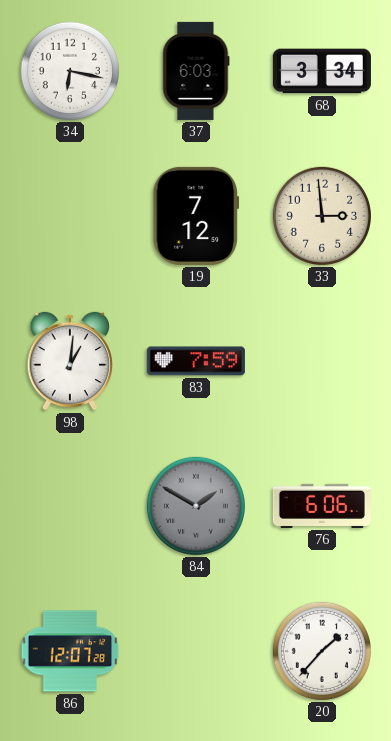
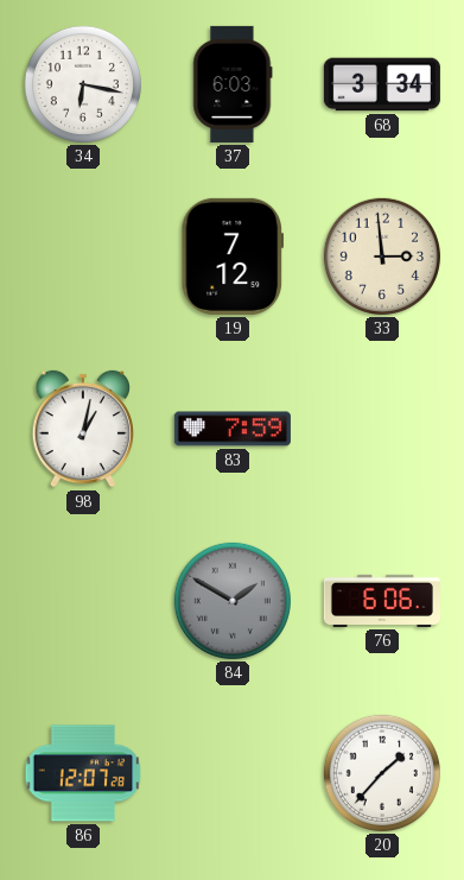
98: 1:01 -> 1:02
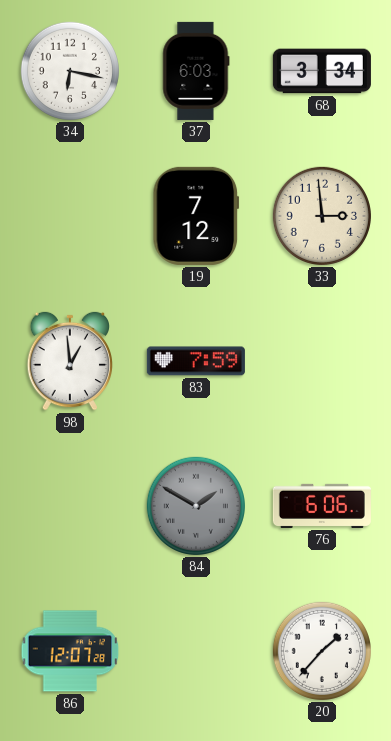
98: 1:02 -> 12:59
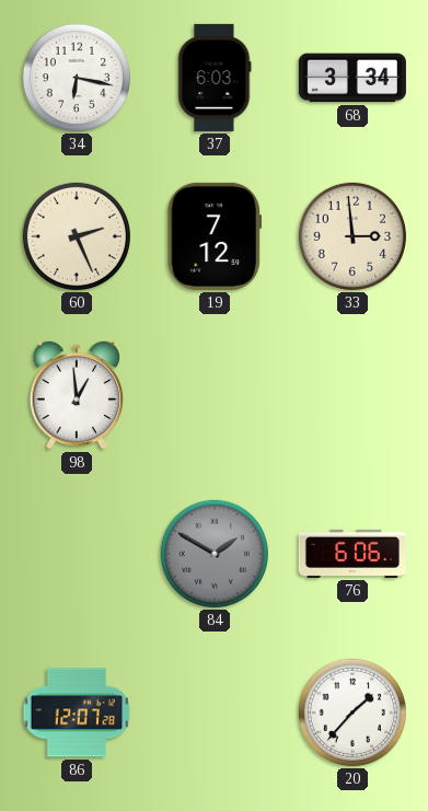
60: none -> 2:26
83: 7:59 -> none
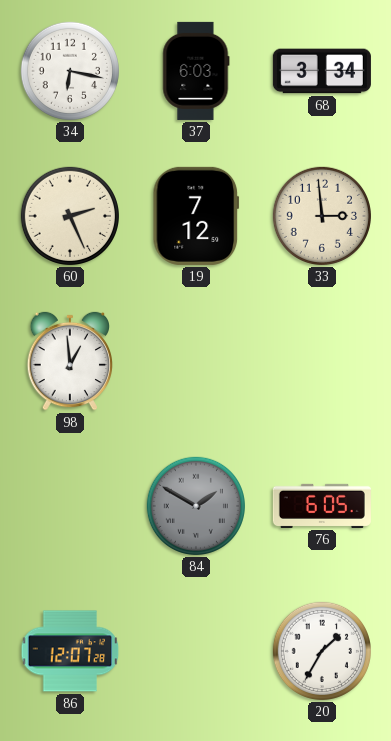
76: 6:06 -> 6:05
20: 1:37 -> 1:35
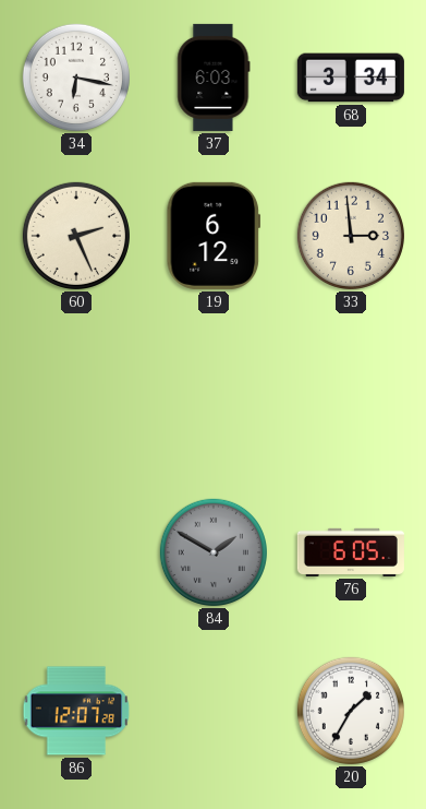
19: 7:12 -> 6:12
98: 12:59 -> none
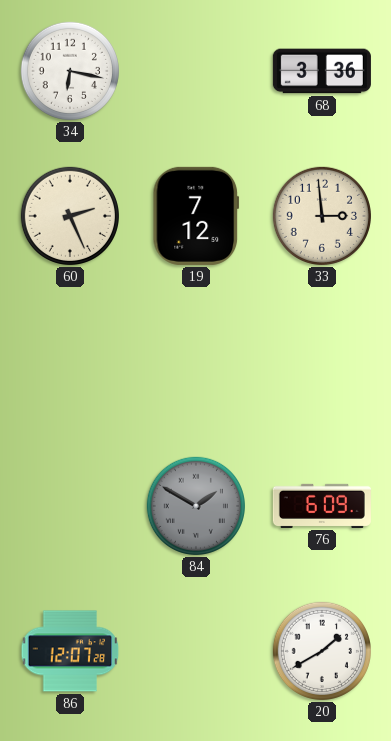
37: 6:03 -> none
68: 3:34 -> 3:36
19: 6:12 -> 7:12
76: 6:05 -> 6:09
20: 1:35 -> 1:40
